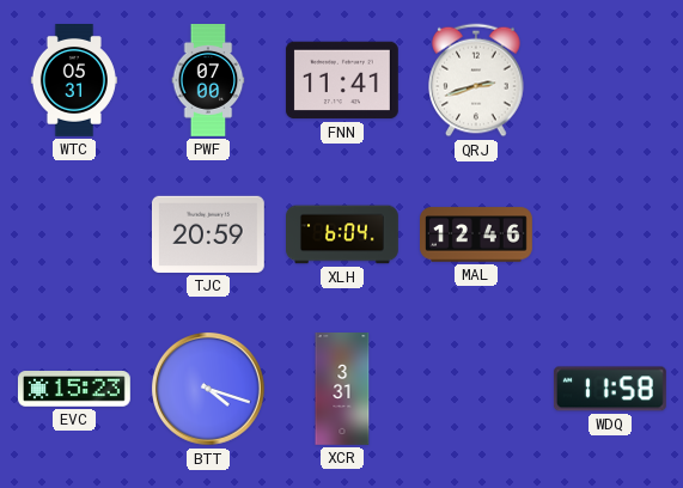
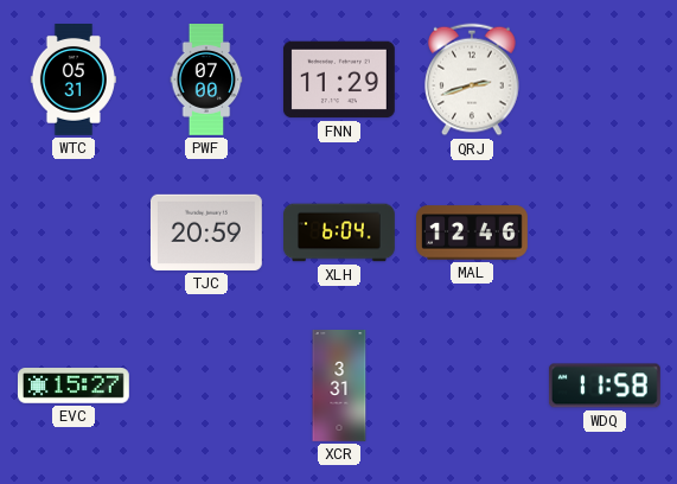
FNN: 11:41 -> 11:29
EVC: 15:23 -> 15:27
BTT: 4:18 -> none
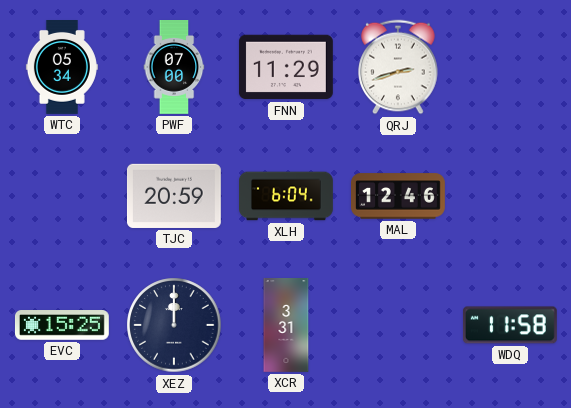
WTC: 05:31 -> 05:34
EVC: 15:27 -> 15:25
XEZ: none -> 12:00
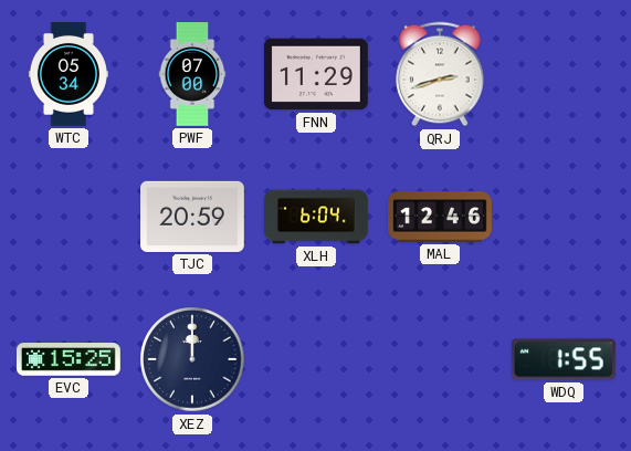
XCR: 3:31 -> none
WDQ: 11:58 -> 1:55
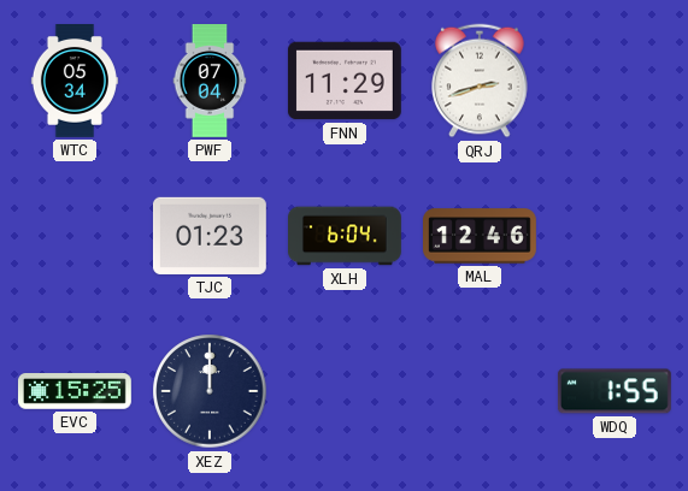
PWF: 07:00 -> 07:04
TJC: 20:59 -> 01:23
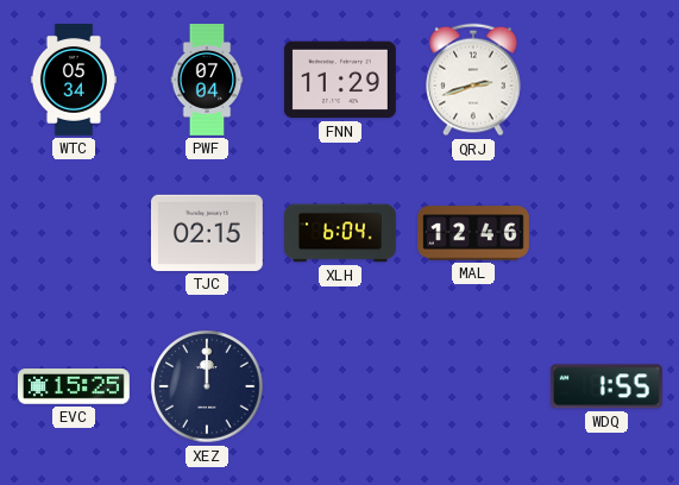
TJC: 01:23 -> 02:15
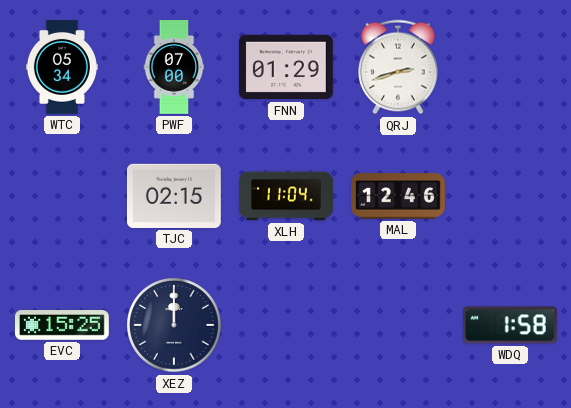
PWF: 07:04 -> 07:00
FNN: 11:29 -> 01:29
XLH: 6:04 -> 11:04
WDQ: 1:55 -> 1:58
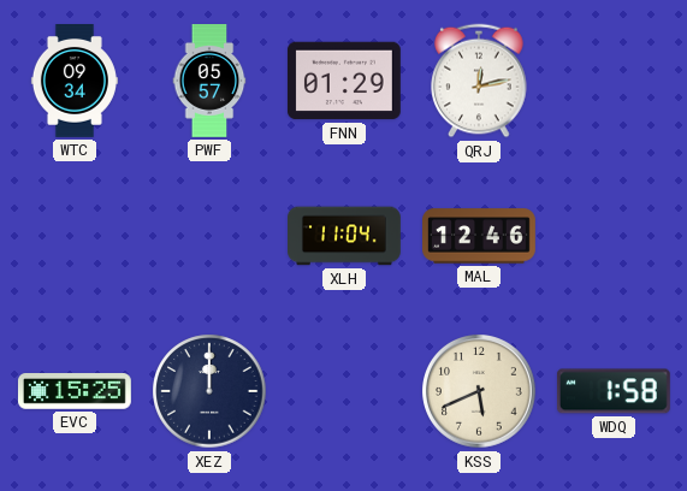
WTC: 05:34 -> 09:34
PWF: 07:00 -> 05:57
QRJ: 2:42 -> 12:13
TJC: 02:15 -> none
KSS: none -> 5:41
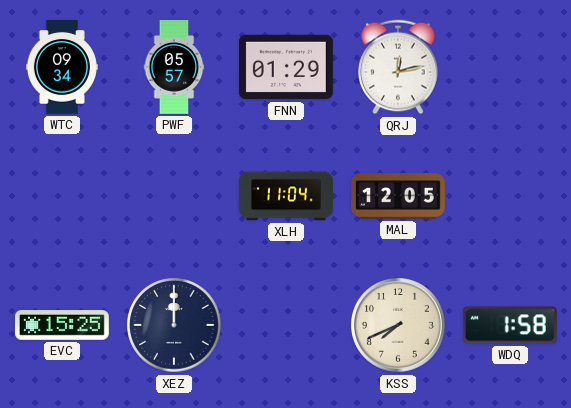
MAL: 12:46 -> 12:05
KSS: 5:41 -> 7:41
